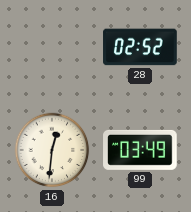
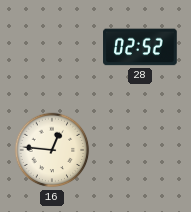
16: 12:31 -> 12:46
99: 03:49 -> none
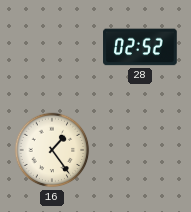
16: 12:46 -> 1:24
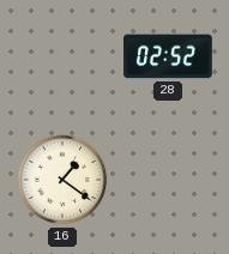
16: 1:24 -> 1:21
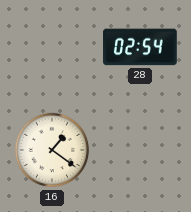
28: 02:52 -> 02:54
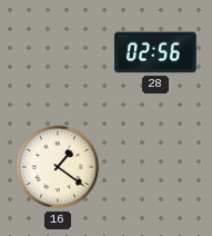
28: 02:54 -> 02:56
